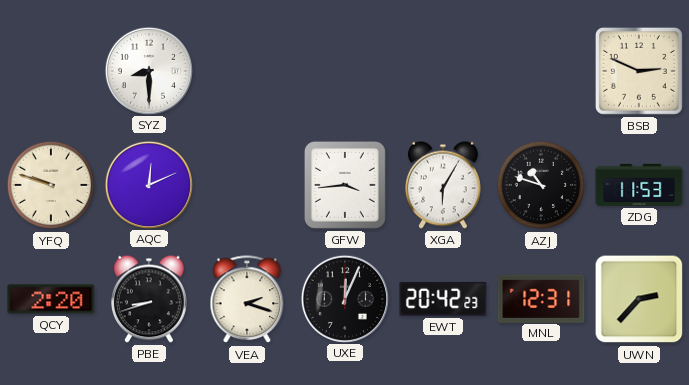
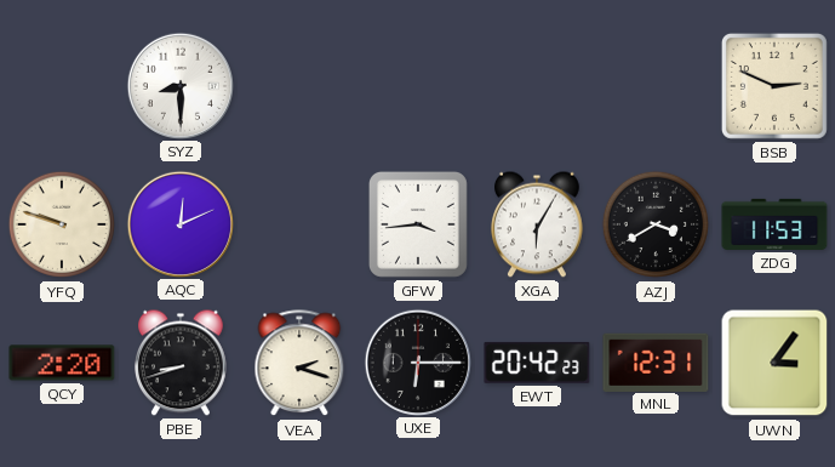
AZJ: 10:48 -> 3:40
UXE: 12:04 -> 6:15
UWN: 2:37 -> 3:06
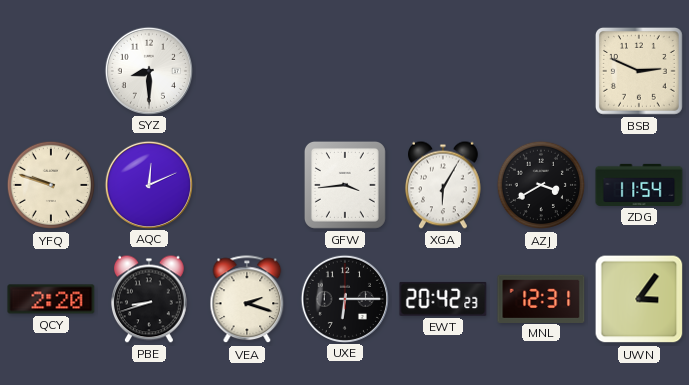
ZDG: 11:53 -> 11:54
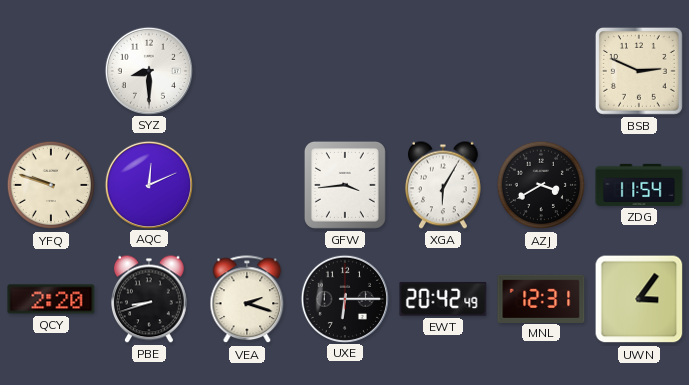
EWT: 20:42:23 -> 20:42:49
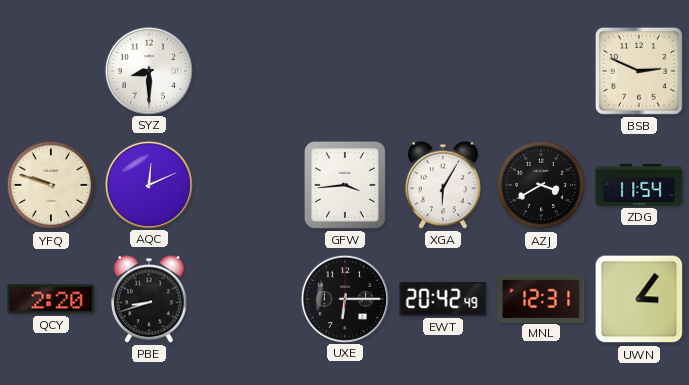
VEA: 2:18 -> none
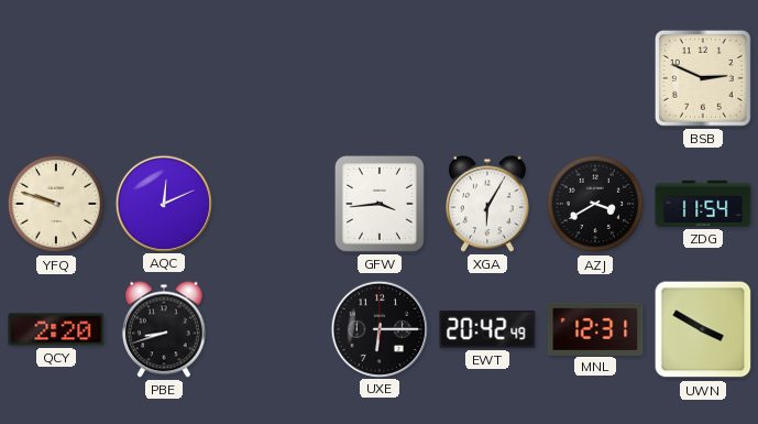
SYZ: 8:30 -> none
UWN: 3:06 -> 3:50
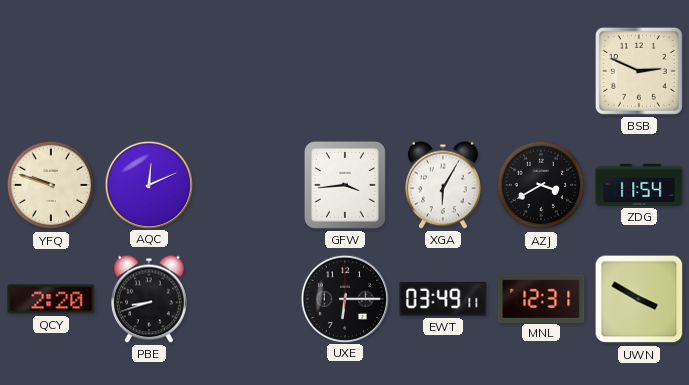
EWT: 20:42 -> 03:49
